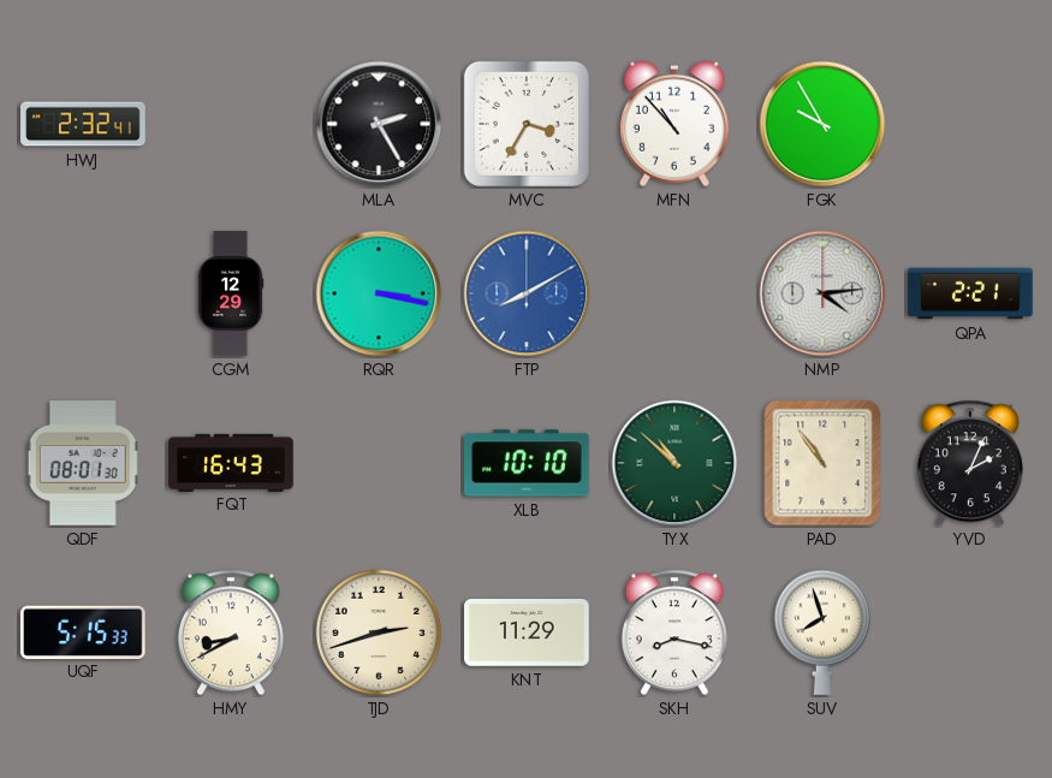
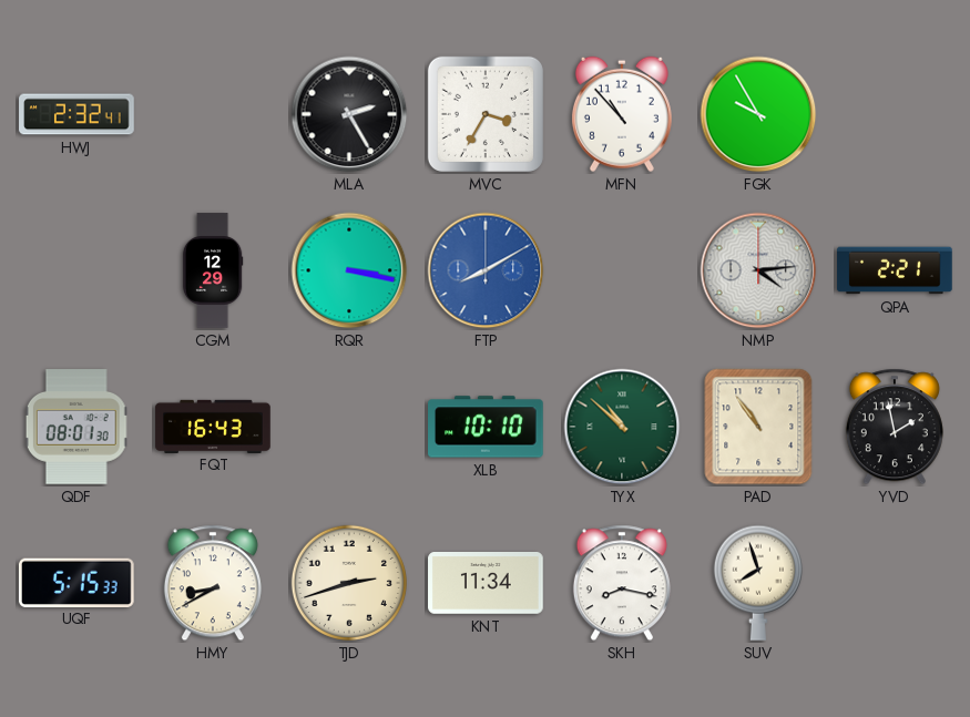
YVD: 2:04 -> 1:58
KNT: 11:29 -> 11:34
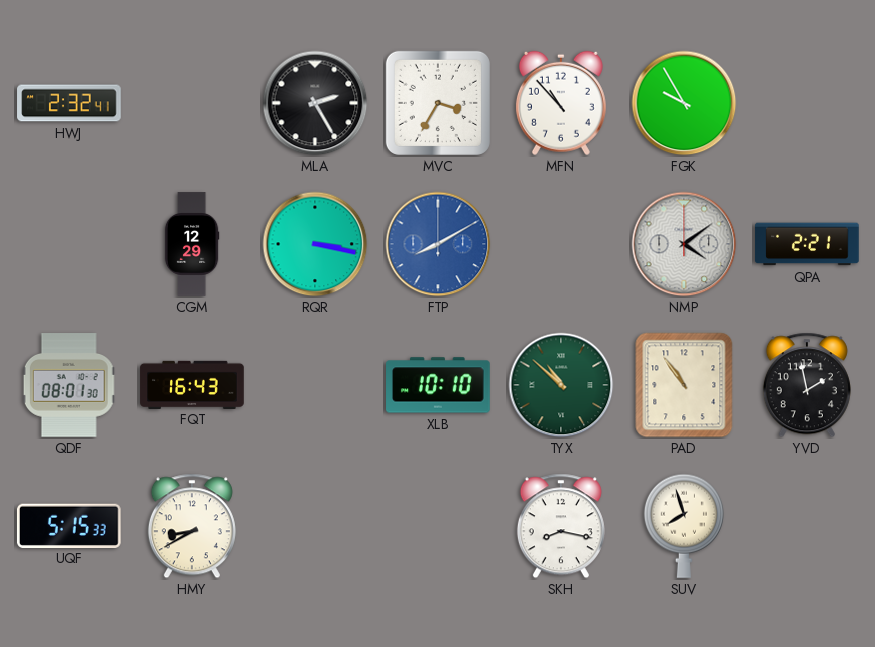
NMP: 4:14 -> 4:09
TJD: 2:42 -> none
KNT: 11:34 -> none
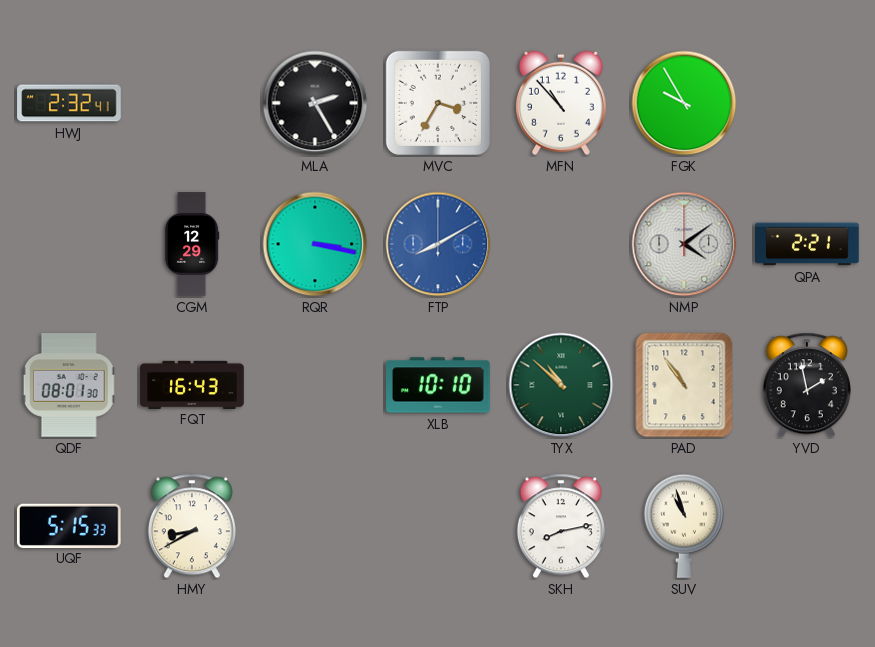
SKH: 8:17 -> 8:13
SUV: 7:57 -> 10:57
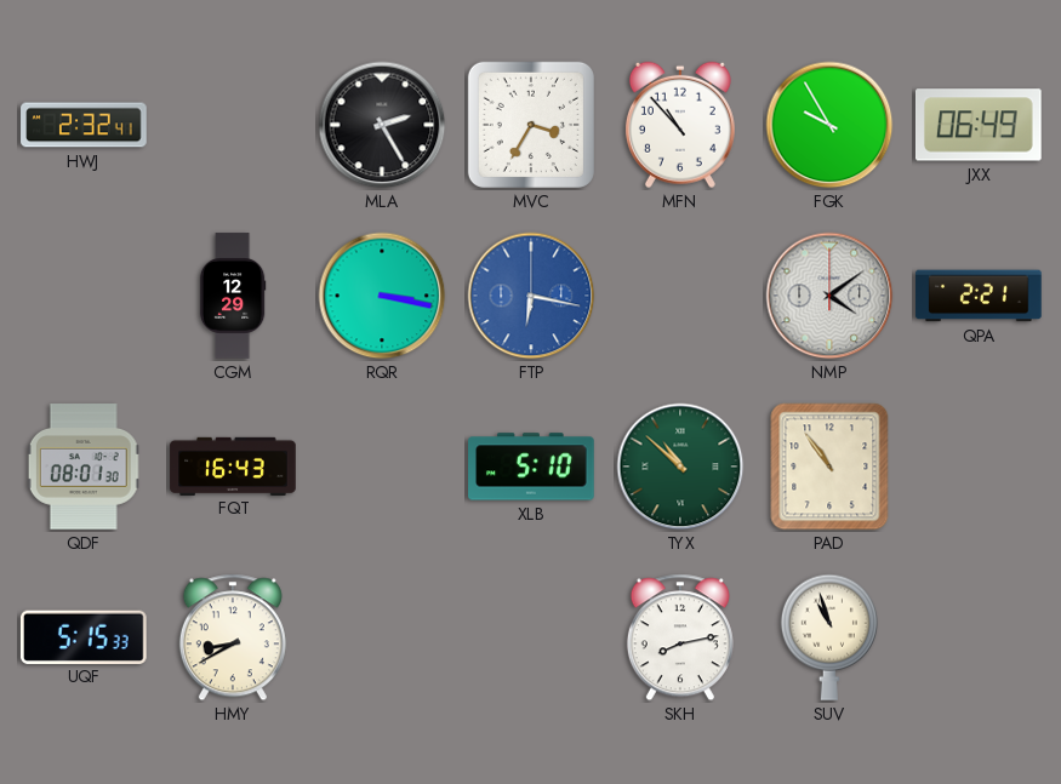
JXX: none -> 06:49
FTP: 8:10 -> 6:17
XLB: 10:10 -> 5:10
YVD: 1:58 -> none
